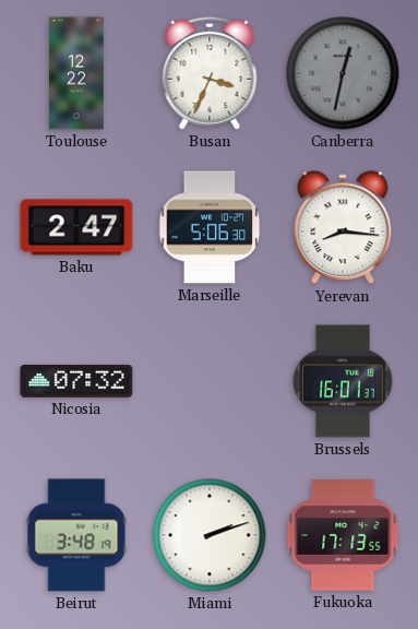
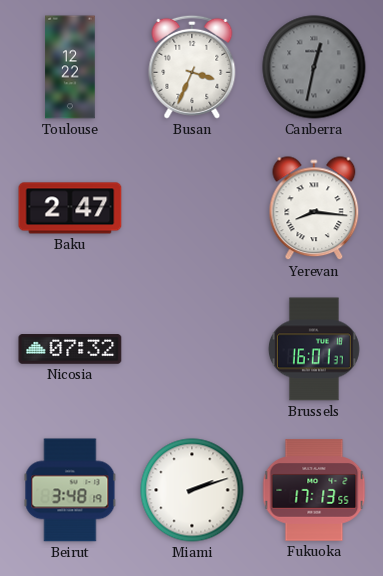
Marseille: 5:06 -> none
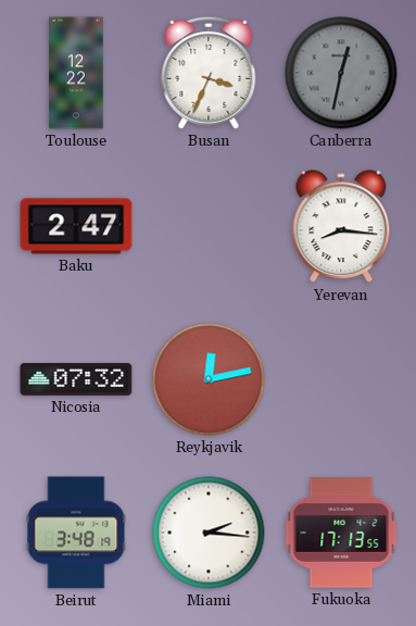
Reykjavik: none -> 12:13
Brussels: 16:01 -> none
Miami: 2:12 -> 2:16
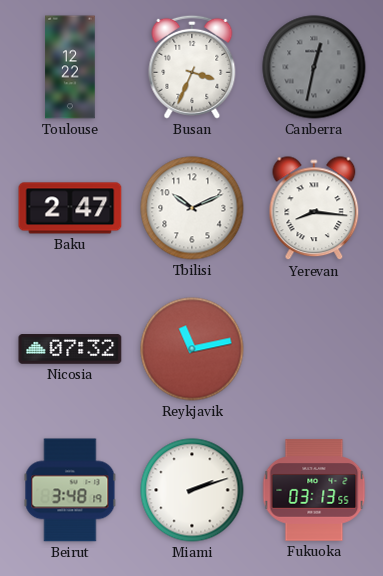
Tbilisi: none -> 10:11
Reykjavik: 12:13 -> 11:13
Miami: 2:16 -> 2:12
Fukuoka: 17:13 -> 03:13
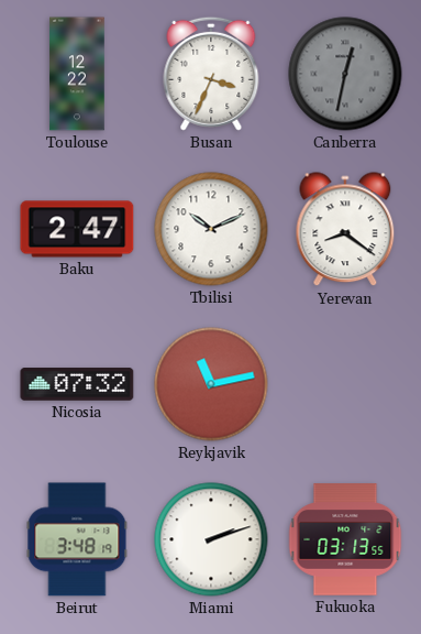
Yerevan: 8:16 -> 8:21
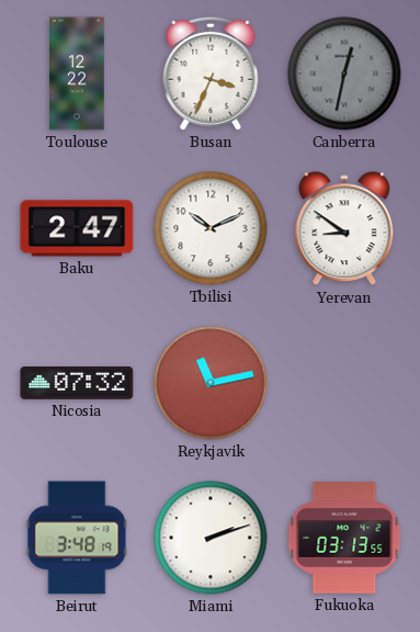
Yerevan: 8:21 -> 8:51
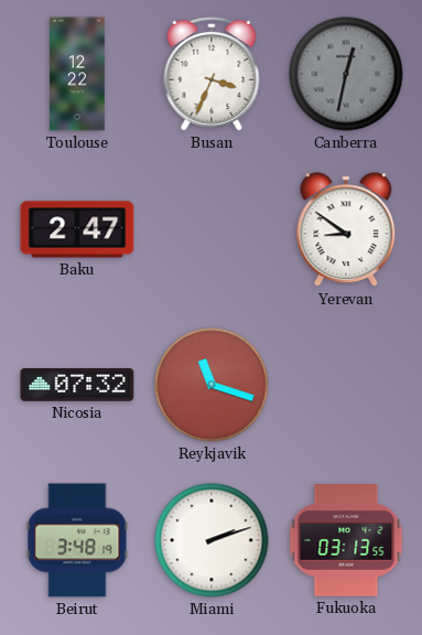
Tbilisi: 10:11 -> none
Reykjavik: 11:13 -> 11:18
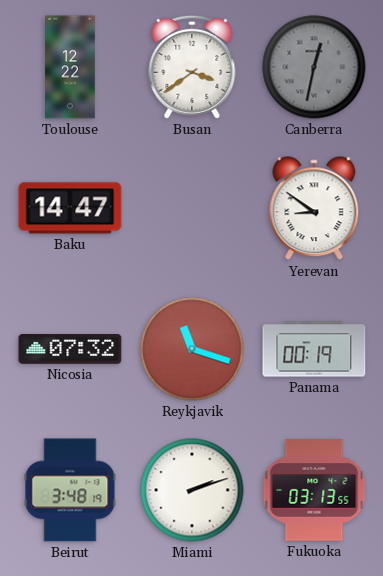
Busan: 3:34 -> 3:39
Baku: 2:47 -> 14:47
Panama: none -> 00:19
